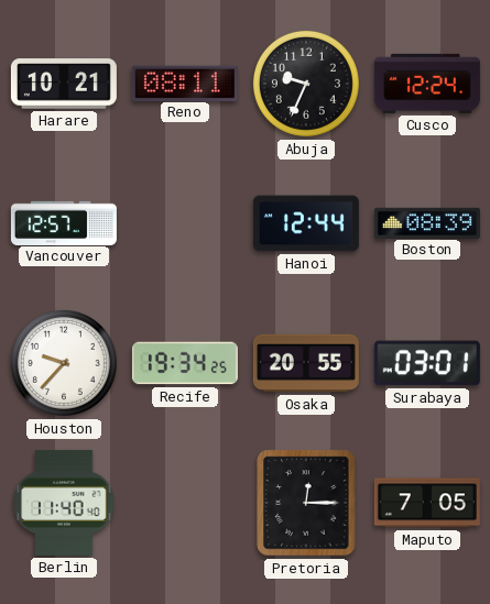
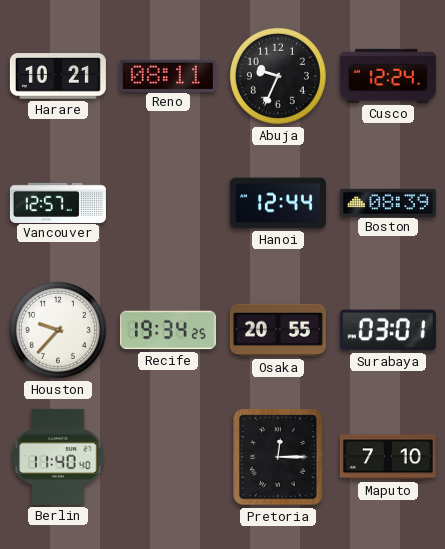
Maputo: 7:05 -> 7:10
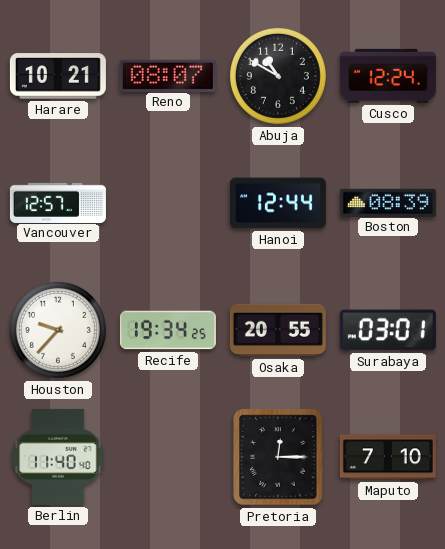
Reno: 08:11 -> 08:07
Abuja: 9:34 -> 10:50
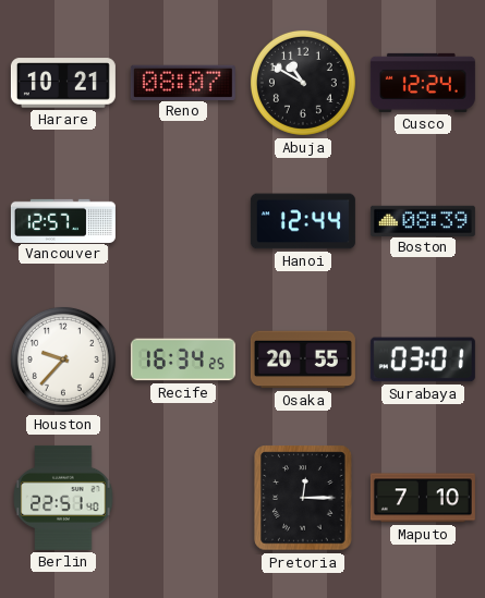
Recife: 19:34 -> 16:34
Berlin: 11:40 -> 22:51
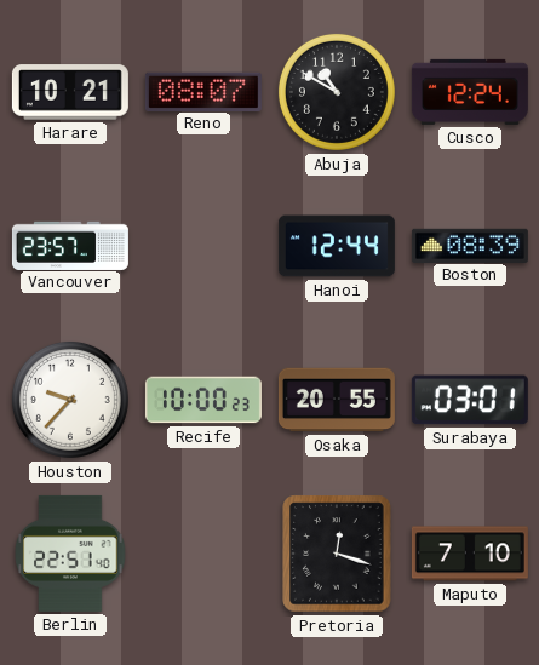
Vancouver: 12:57 -> 23:57
Recife: 16:34 -> 10:00
Pretoria: 12:15 -> 12:18
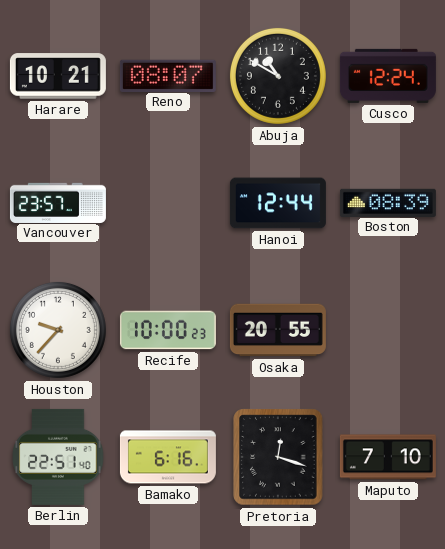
Surabaya: 03:01 -> none
Bamako: none -> 6:16
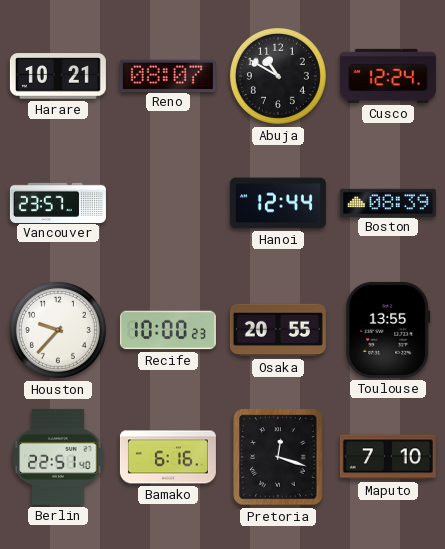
Toulouse: none -> 13:55
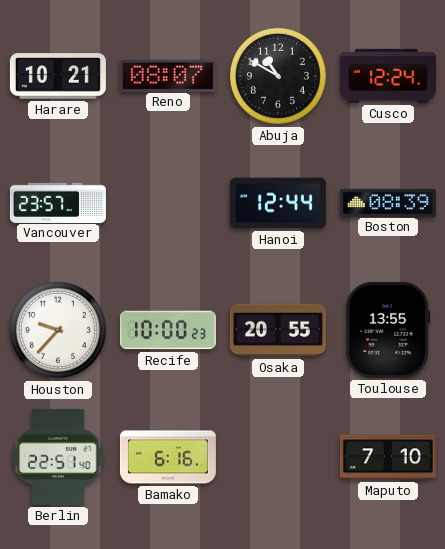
Pretoria: 12:18 -> none
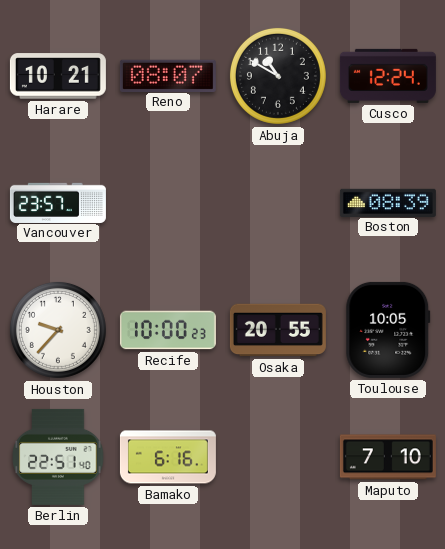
Hanoi: 12:44 -> none
Toulouse: 13:55 -> 10:05
